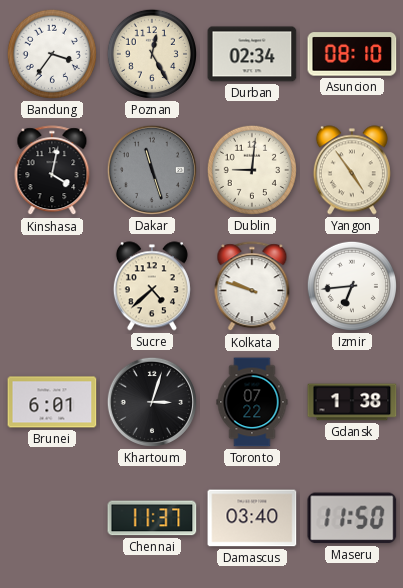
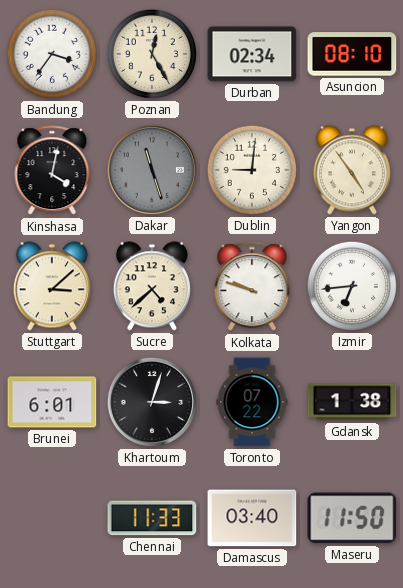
Stuttgart: none -> 3:08
Chennai: 11:37 -> 11:33
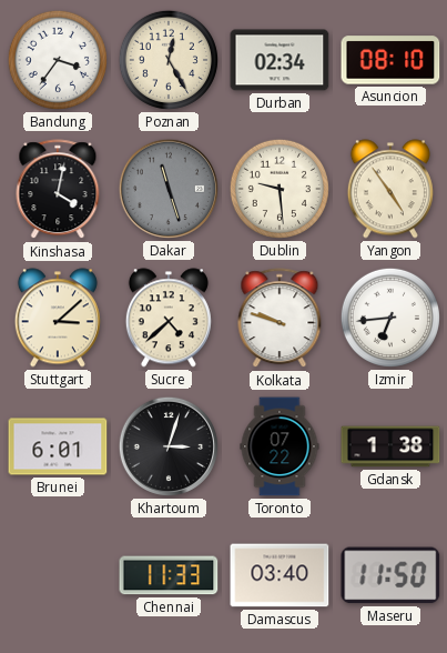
Dublin: 9:01 -> 9:29
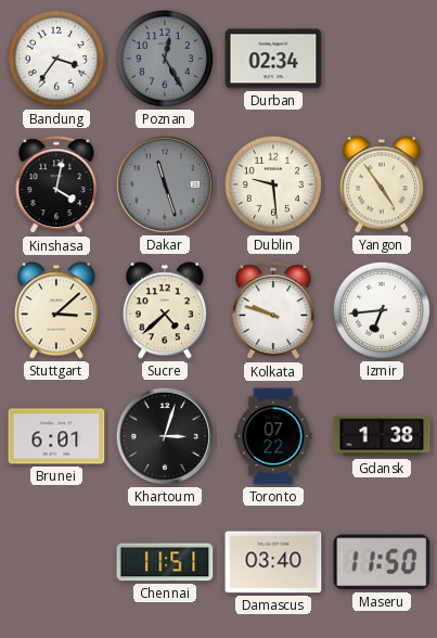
Poznan dial: cream -> grey
Asuncion: 08:10 -> none
Chennai: 11:33 -> 11:51
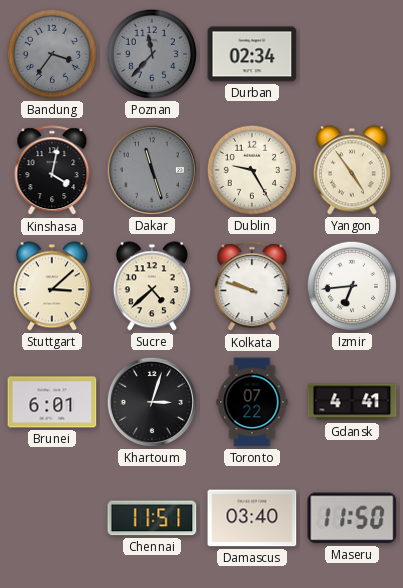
Bandung dial: white -> grey
Poznan: 12:25 -> 11:37
Dublin: 9:29 -> 9:25
Gdansk: 1:38 -> 4:41
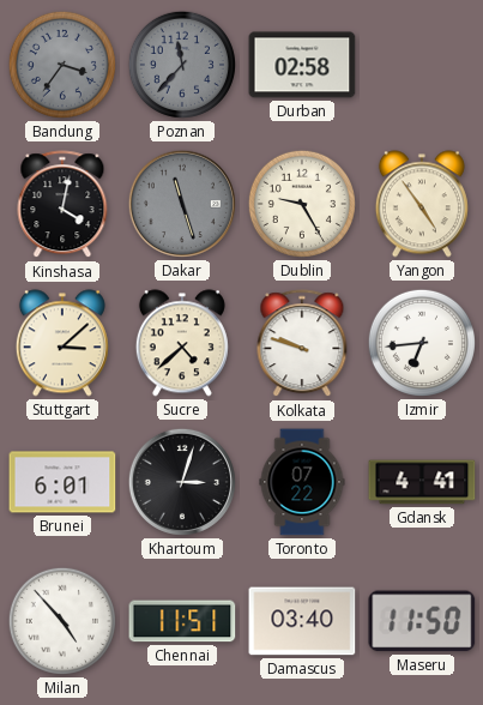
Durban: 02:34 -> 02:58
Milan: none -> 4:53
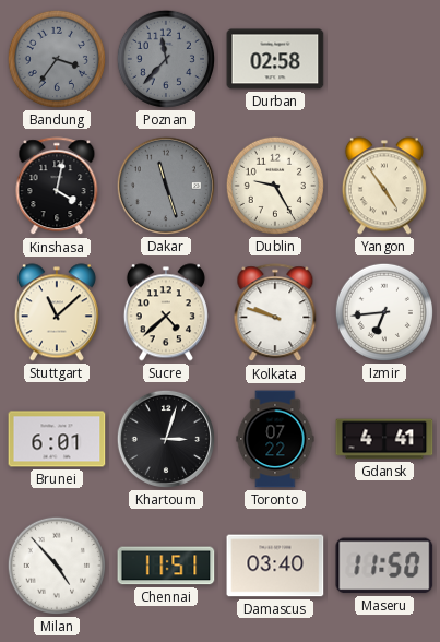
Stuttgart: 3:08 -> 11:08
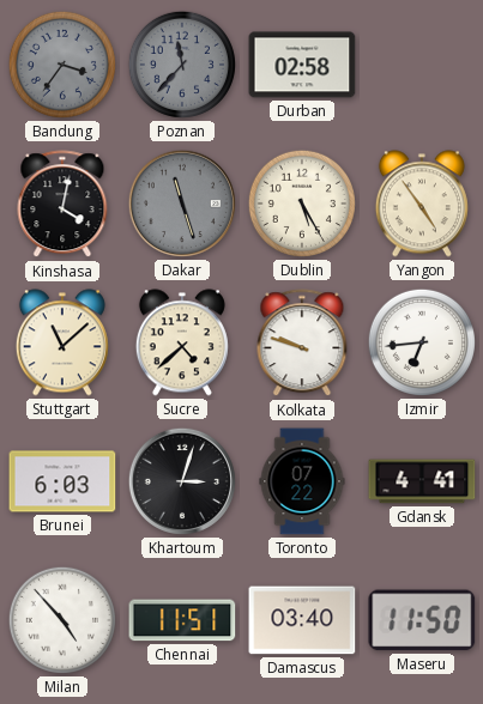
Dublin: 9:25 -> 5:25
Brunei: 6:01 -> 6:03
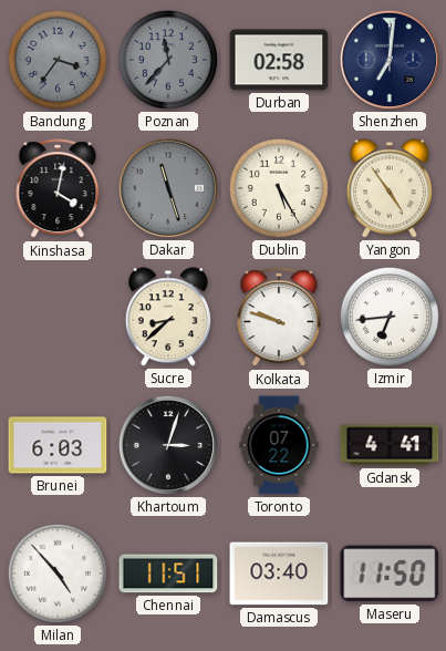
Shenzhen: none -> 7:01
Stuttgart: 11:08 -> none
Sucre: 4:38 -> 8:38
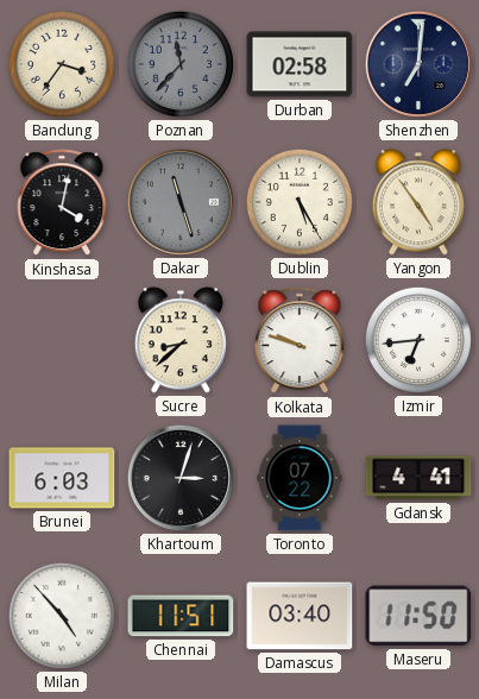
Bandung dial: grey -> cream
